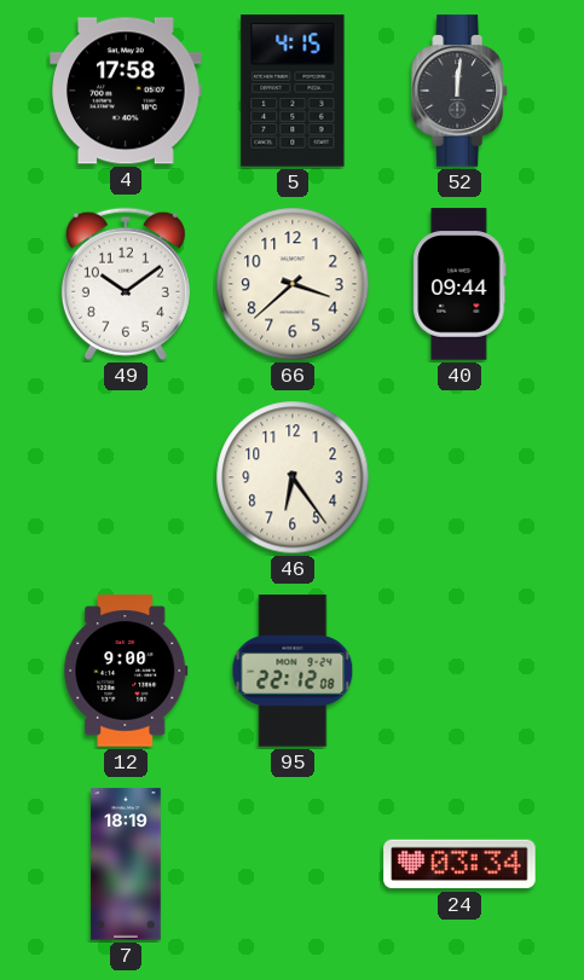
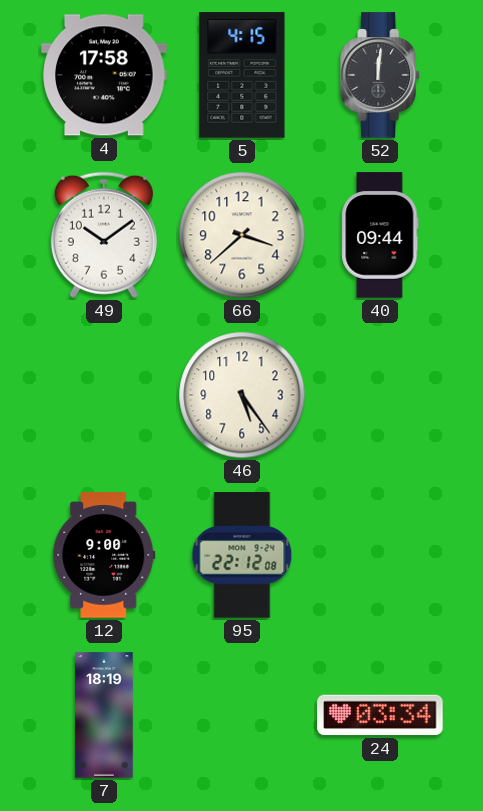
46: 6:24 -> 5:24
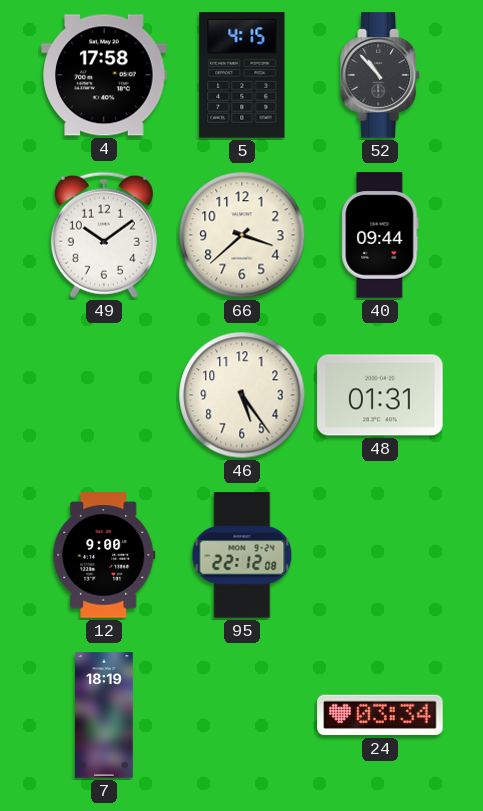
52: 12:01 -> 10:53
48: none -> 01:31
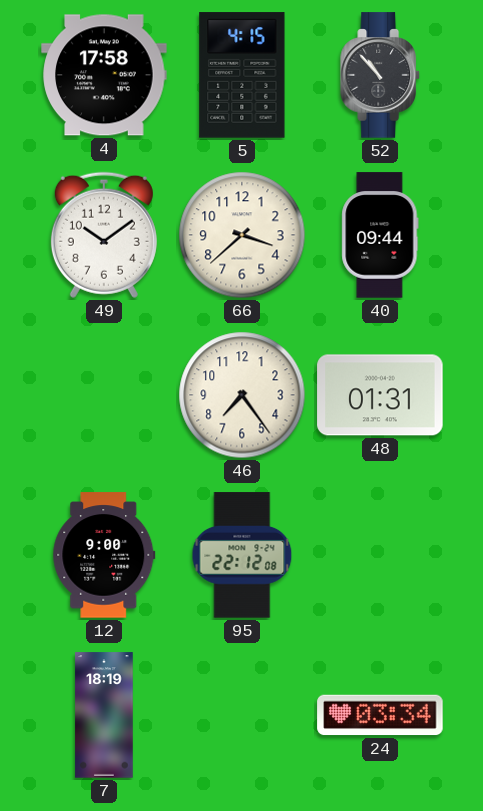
46: 5:24 -> 7:24
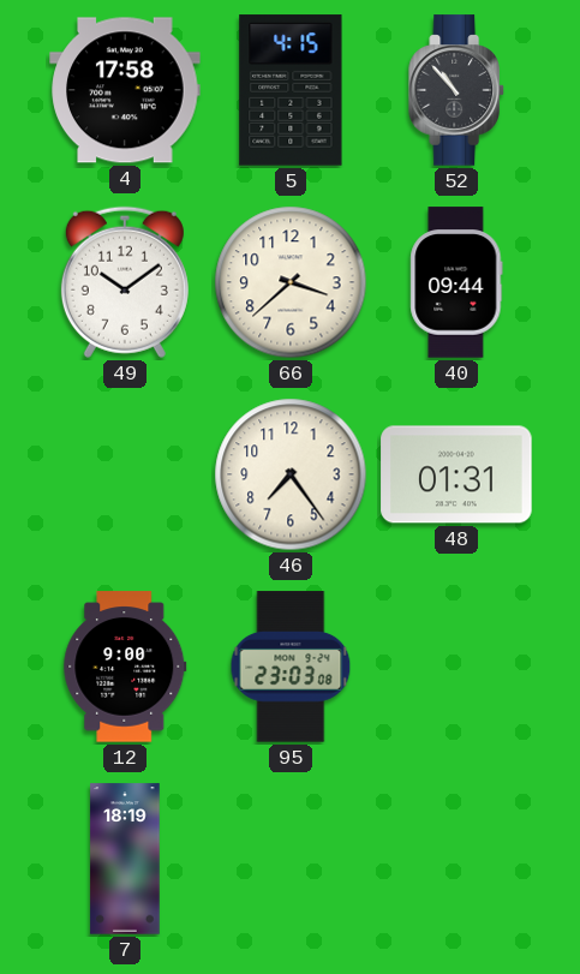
95: 22:12 -> 23:03
24: 03:34 -> none
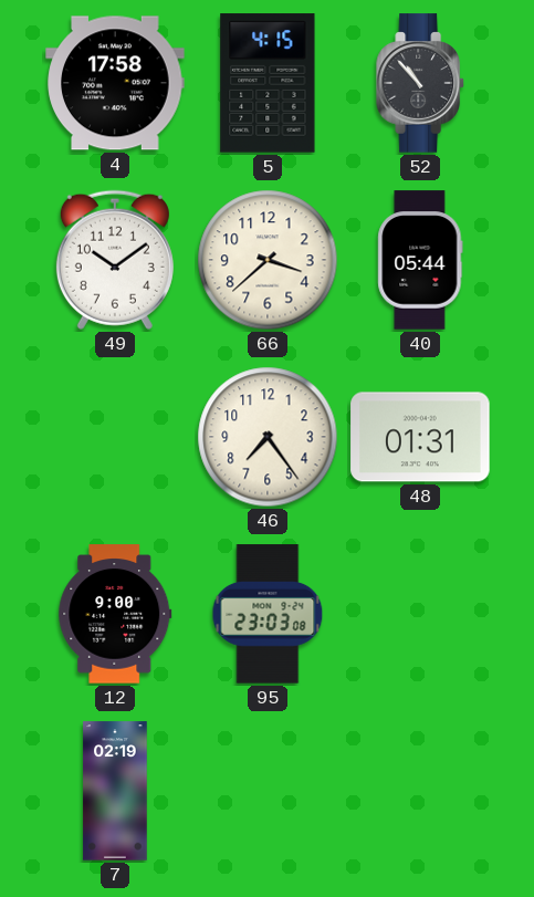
40: 09:44 -> 05:44
7: 18:19 -> 02:19
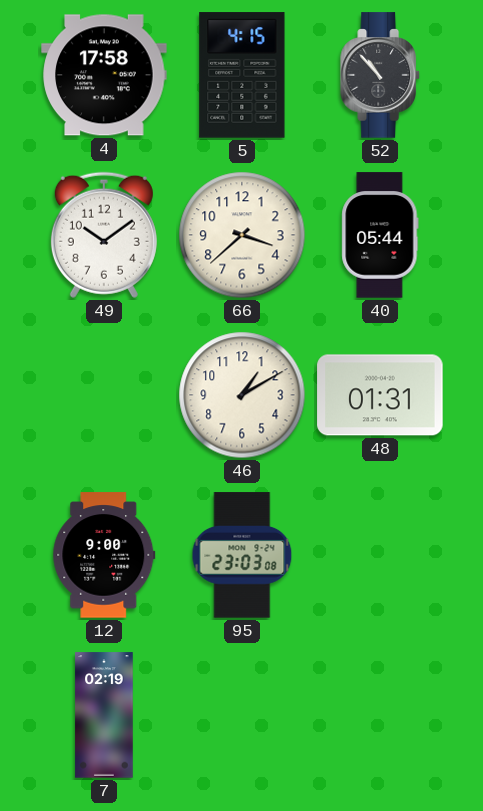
46: 7:24 -> 1:10
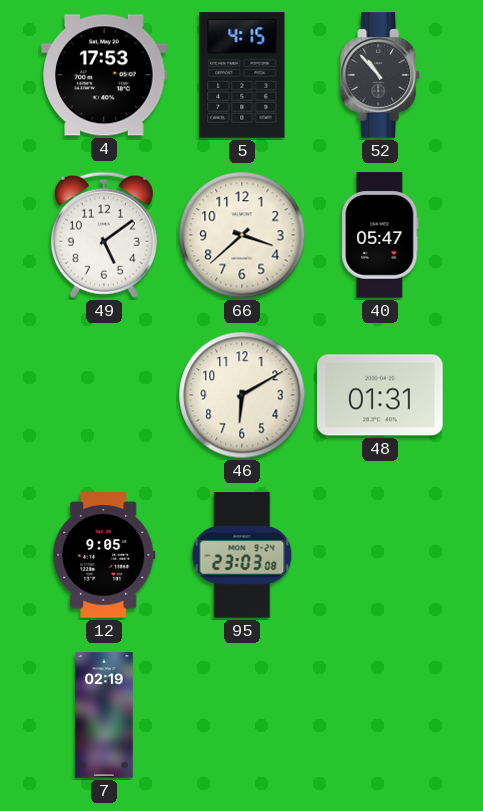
4: 17:58 -> 17:53
49: 10:09 -> 5:09
40: 05:44 -> 05:47
46: 1:10 -> 6:10
12: 9:00 -> 9:05
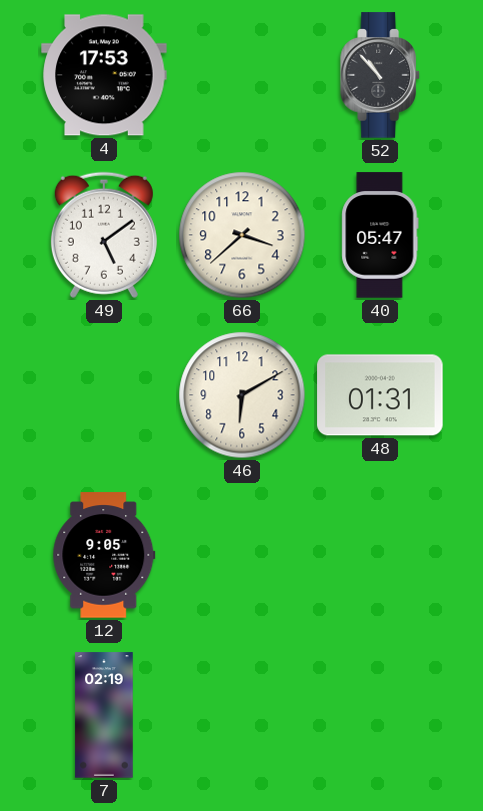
5: 4:15 -> none
95: 23:03 -> none
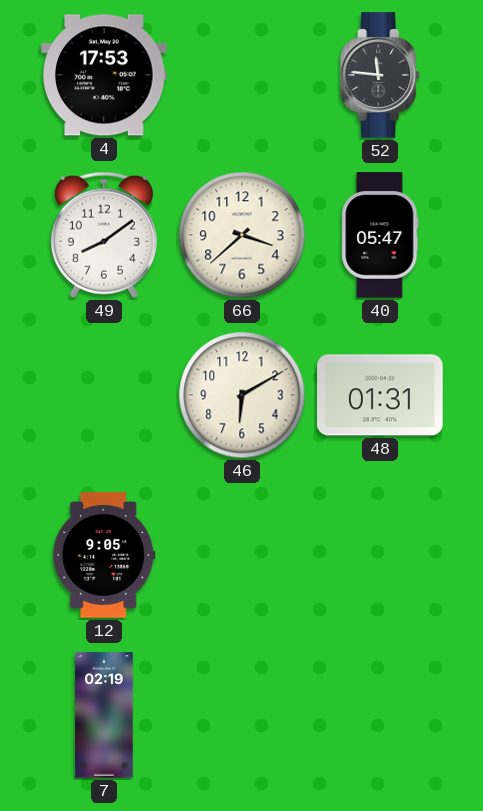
52: 10:53 -> 11:46
49: 5:09 -> 8:09
